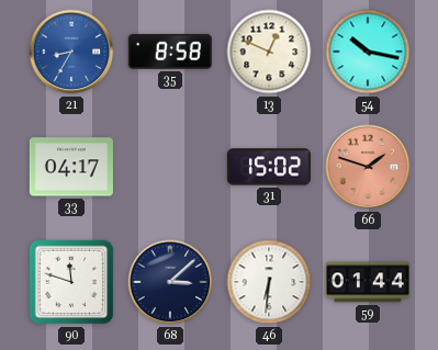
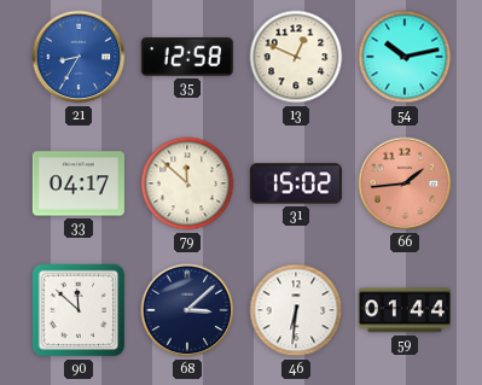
35: 8:58 -> 12:58
54: 10:17 -> 10:13
79: none -> 11:52
66: 1:48 -> 1:44
90: 11:48 -> 11:52
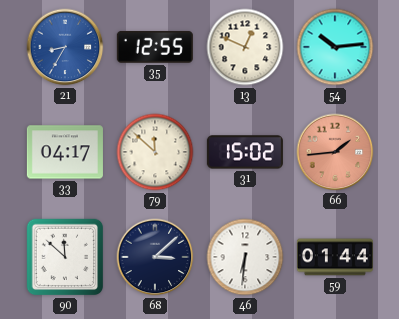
35: 12:58 -> 12:55
54: 10:13 -> 10:14
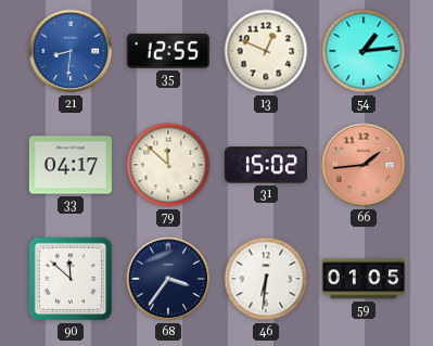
21: 8:35 -> 8:31
54: 10:14 -> 1:14
68: 3:08 -> 3:36
59: 01:44 -> 01:05
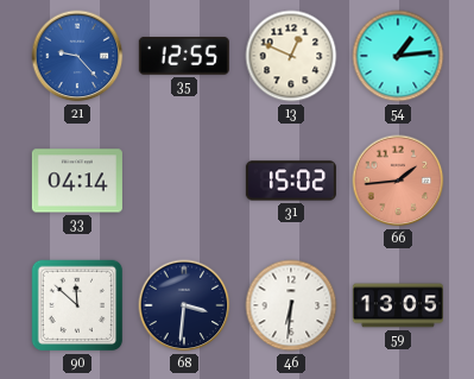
21: 8:31 -> 9:23
33: 04:17 -> 04:14
79: 11:52 -> none
68: 3:36 -> 3:31
59: 01:05 -> 13:05
